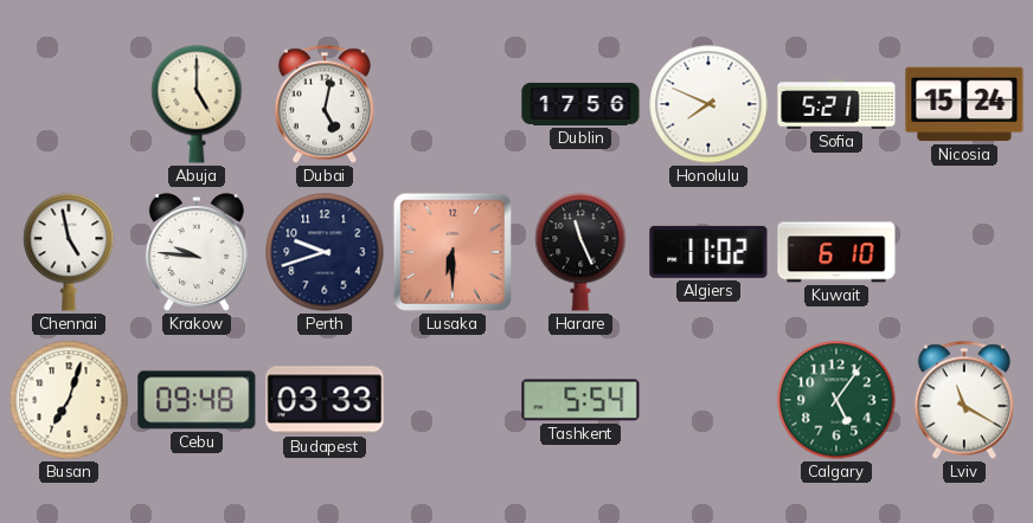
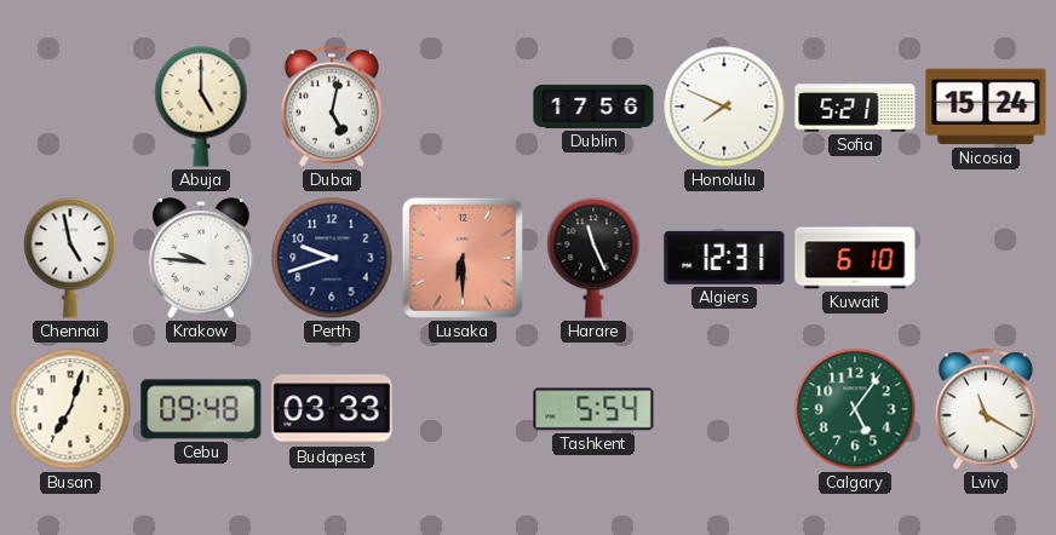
Algiers: 11:02 -> 12:31
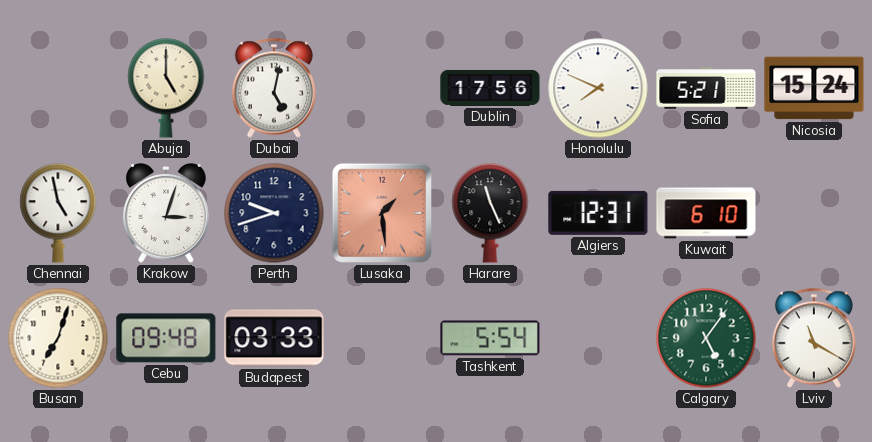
Krakow: 9:46 -> 3:03
Lusaka: 6:30 -> 1:29
